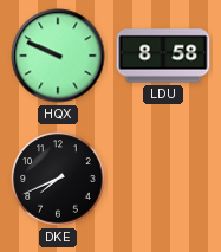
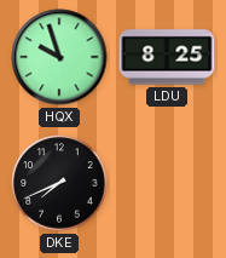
HQX: 9:49 -> 9:57
LDU: 8:58 -> 8:25
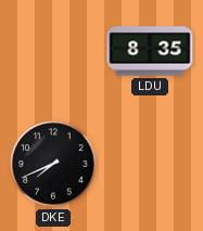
HQX: 9:57 -> none
LDU: 8:25 -> 8:35
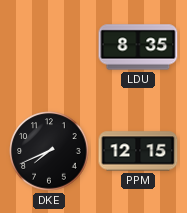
PPM: none -> 12:15
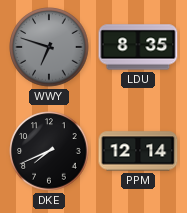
WWY: none -> 6:48
PPM: 12:15 -> 12:14
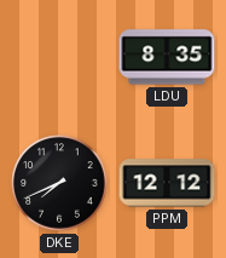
WWY: 6:48 -> none
PPM: 12:14 -> 12:12
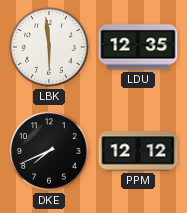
LBK: none -> 5:59
LDU: 8:35 -> 12:35
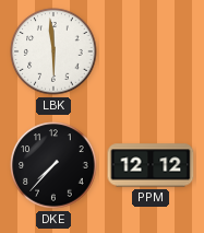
LDU: 12:35 -> none
DKE: 7:41 -> 7:37
